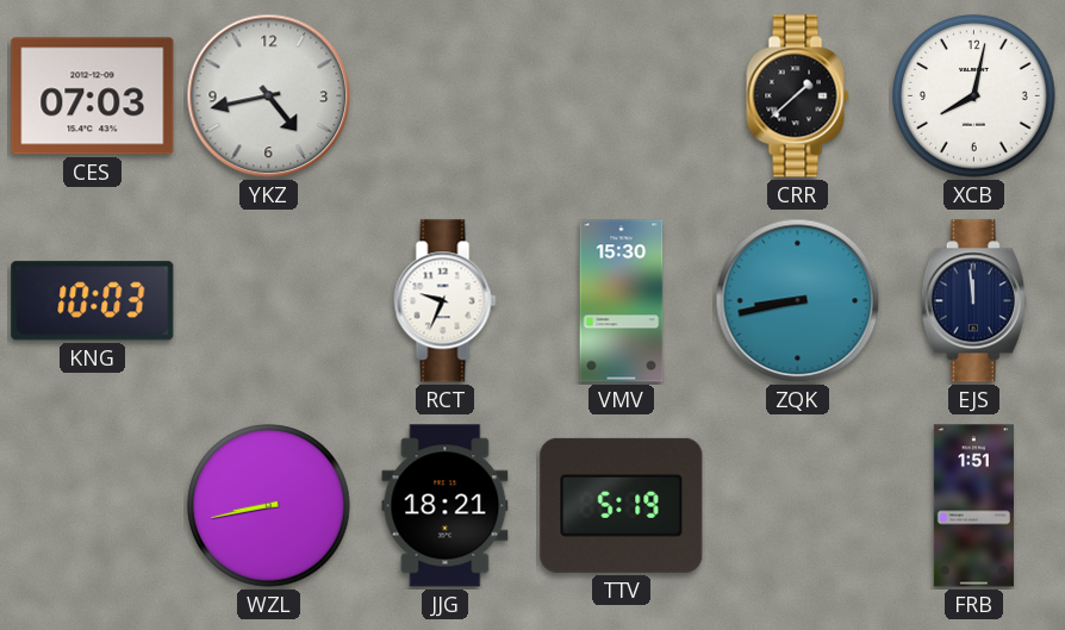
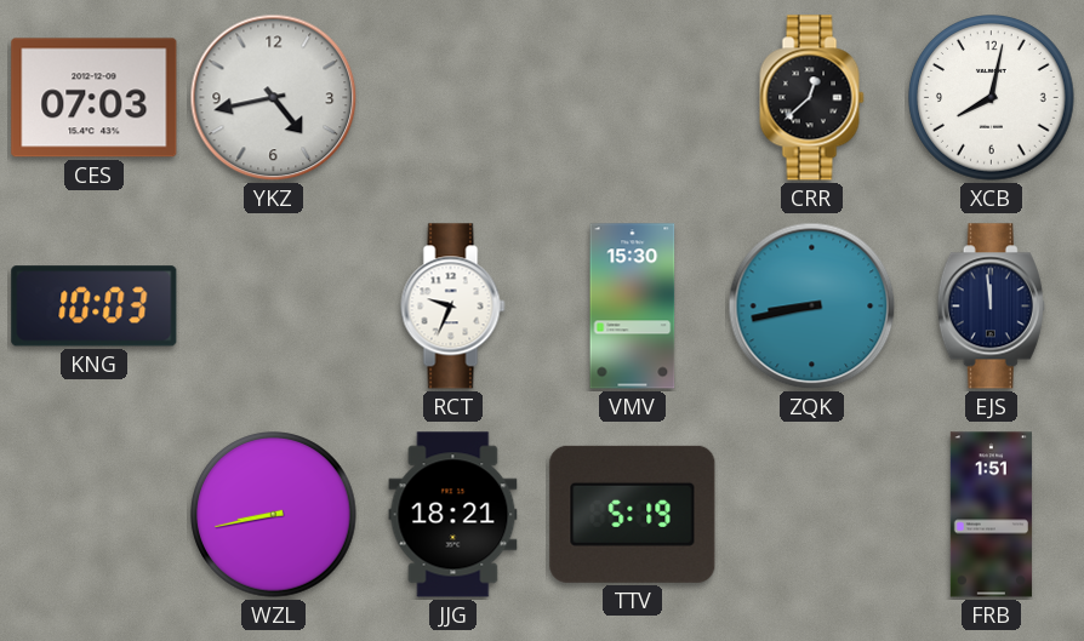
CRR: 1:38 -> 12:38
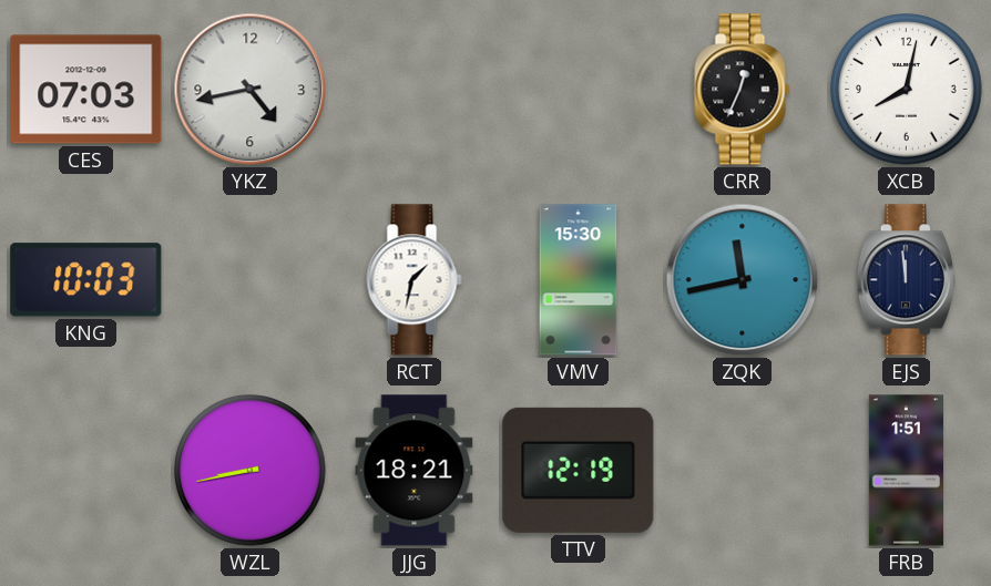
CRR: 12:38 -> 12:34
RCT: 9:34 -> 1:32
ZQK: 8:43 -> 11:43
TTV: 5:19 -> 12:19
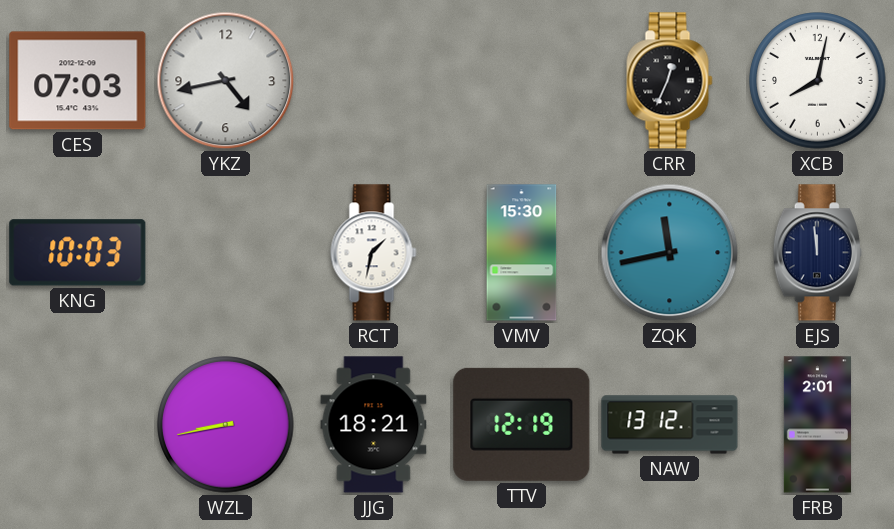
NAW: none -> 13:12
FRB: 1:51 -> 2:01
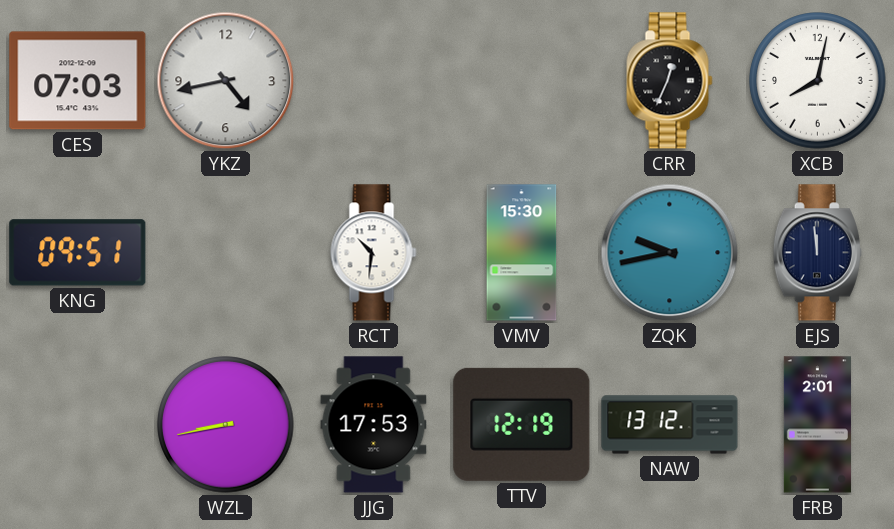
KNG: 10:03 -> 09:51
RCT: 1:32 -> 10:31
ZQK: 11:43 -> 9:43
JJG: 18:21 -> 17:53
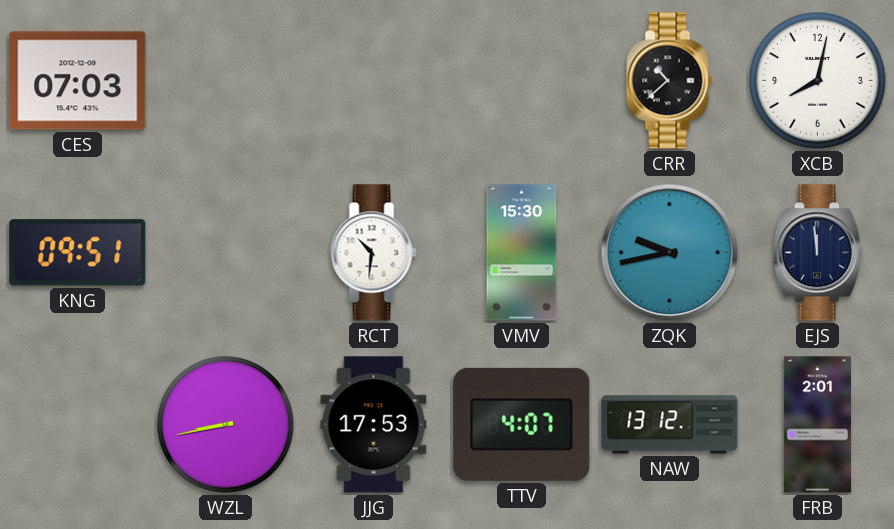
YKZ: 4:43 -> none
CRR: 12:34 -> 10:38
TTV: 12:19 -> 4:07
